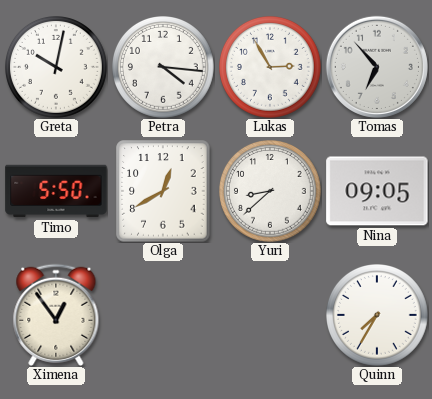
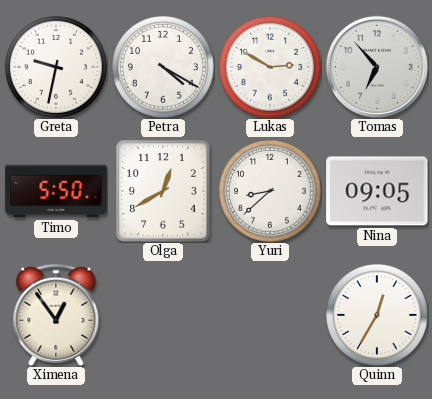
Greta: 10:02 -> 9:32
Petra: 4:16 -> 4:20
Lukas: 2:55 -> 2:50
Quinn: 7:35 -> 12:35
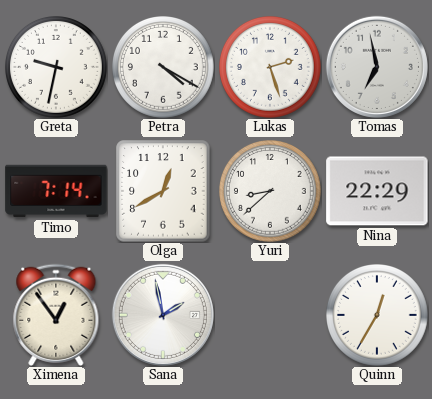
Lukas: 2:50 -> 2:27
Tomas: 6:53 -> 6:58
Timo: 5:50 -> 7:14
Nina: 09:05 -> 22:29
Sana: none -> 1:58
